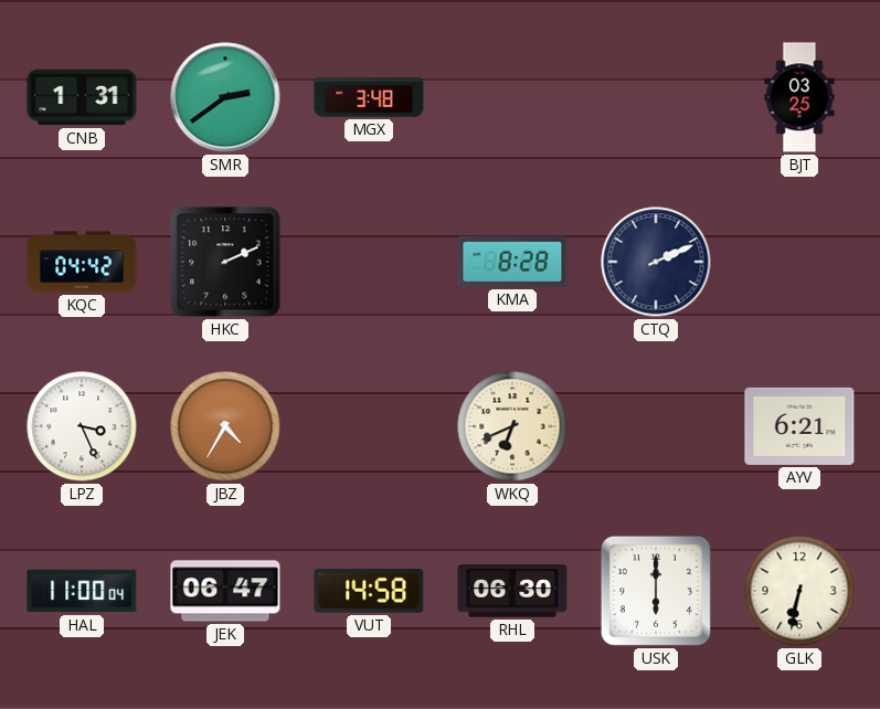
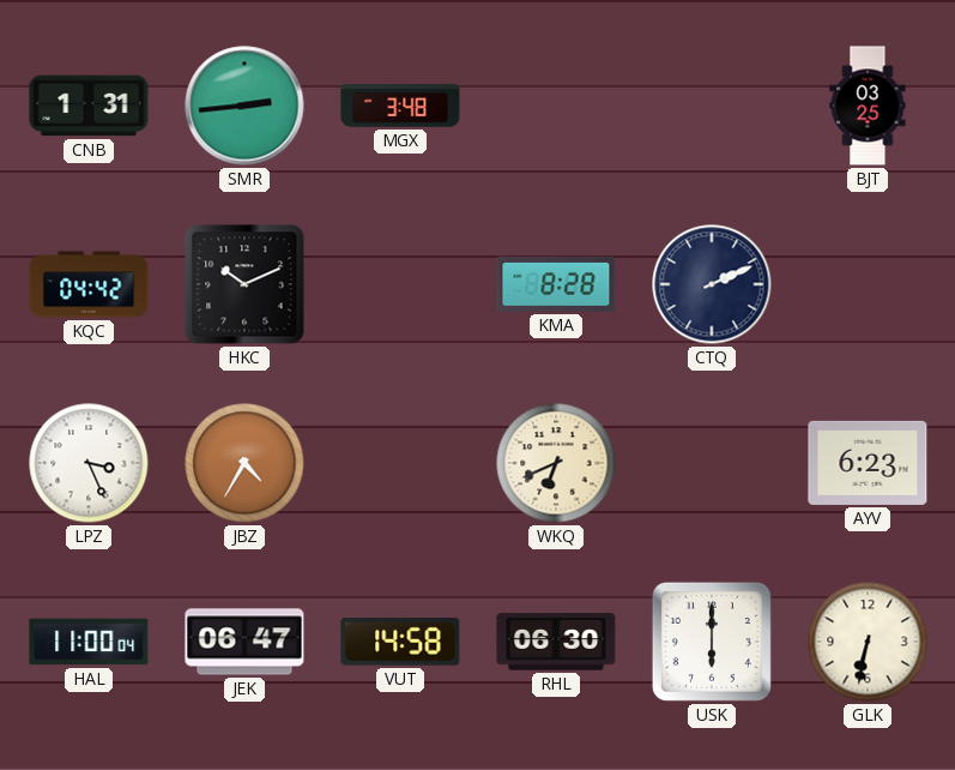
SMR: 2:39 -> 2:44
HKC: 2:11 -> 10:11
AYV: 6:21 -> 6:23
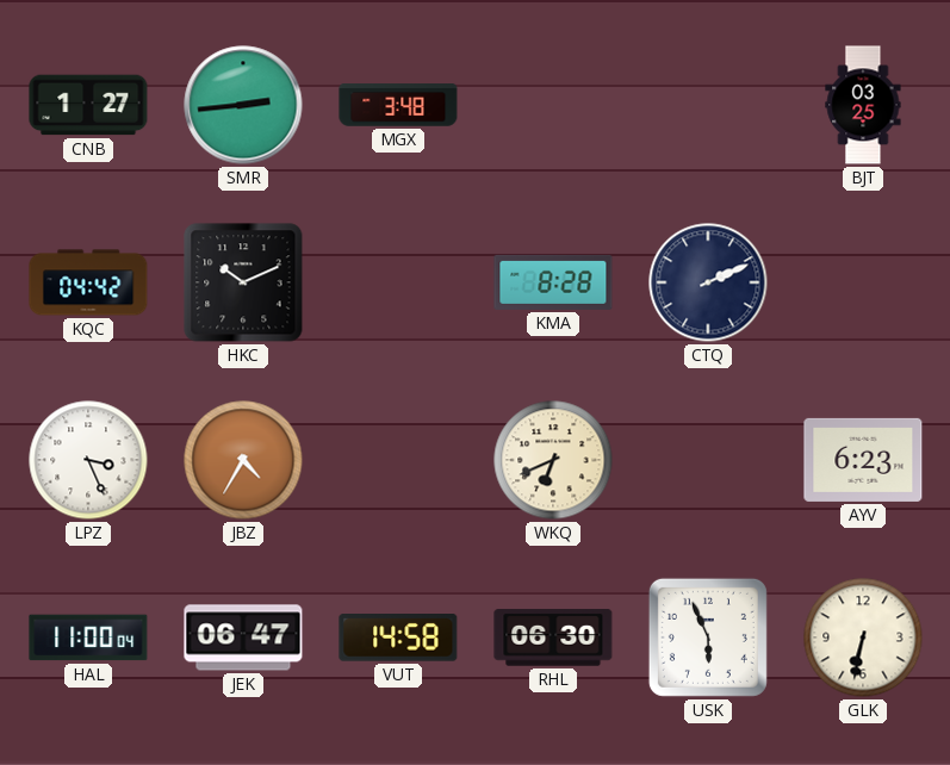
CNB: 1:31 -> 1:27
USK: 6:00 -> 5:56
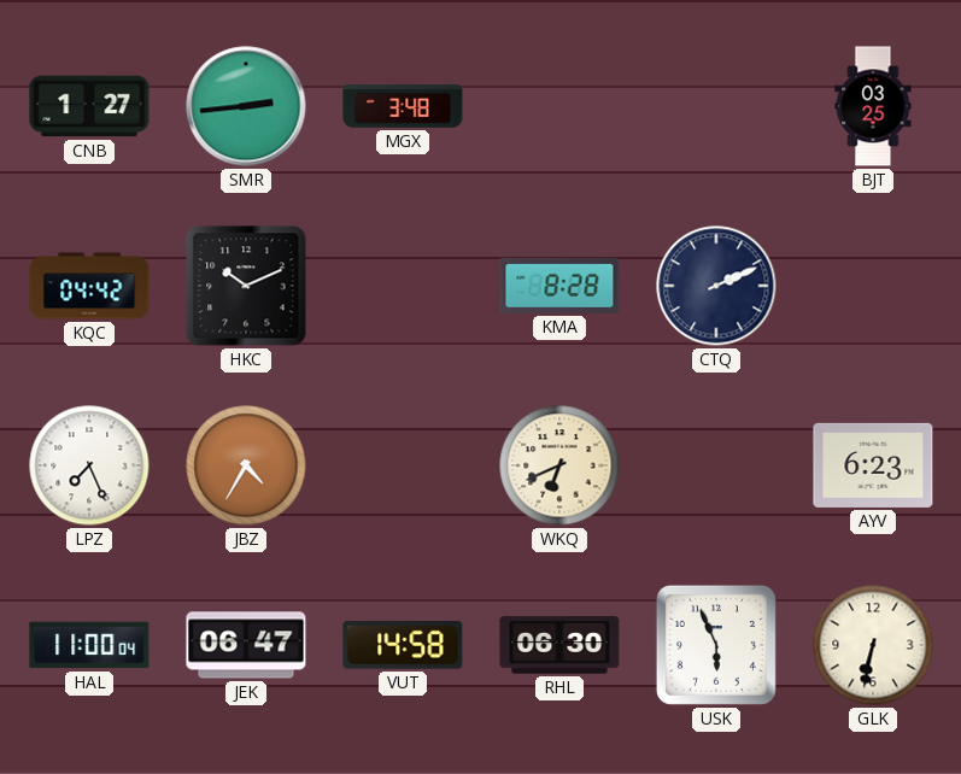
LPZ: 3:26 -> 7:26
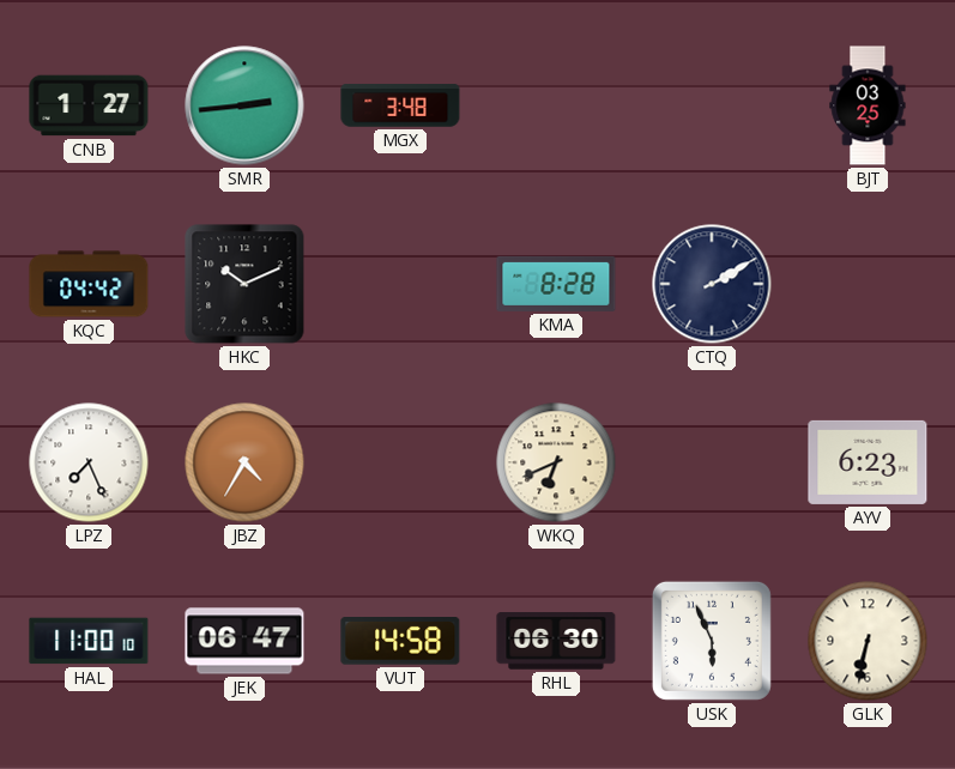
CTQ: 2:11 -> 2:10
HAL: 11:00:04 -> 11:00:10
